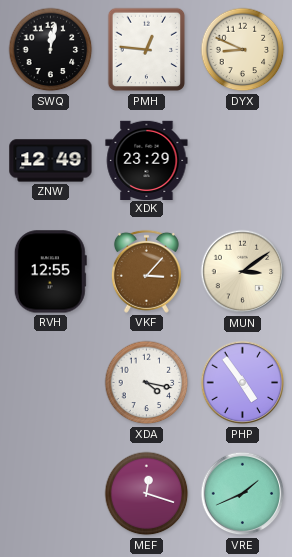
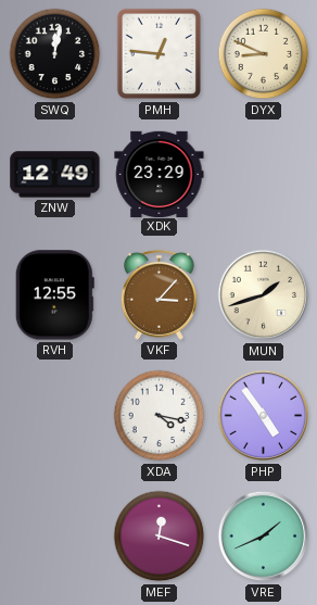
MUN: 3:09 -> 1:42
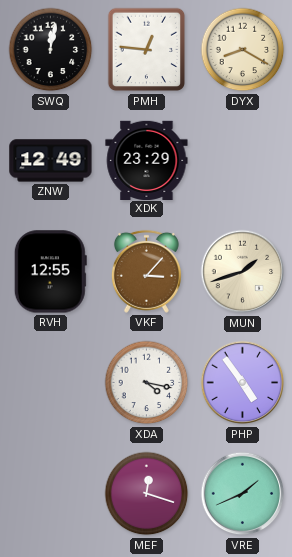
DYX: 8:49 -> 8:20
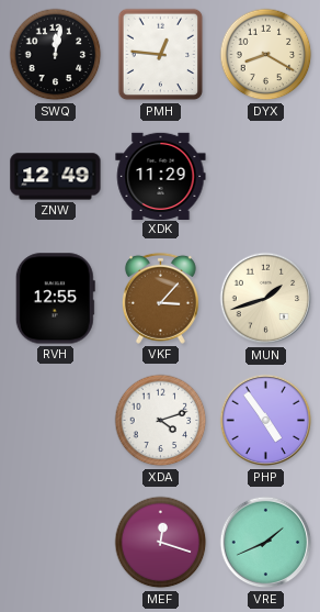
XDK: 23:29 -> 11:29
XDA: 4:17 -> 4:12
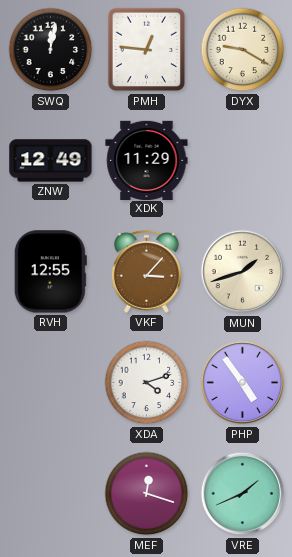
DYX: 8:20 -> 9:20
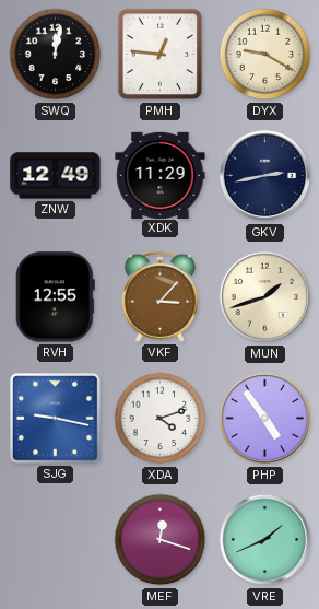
GKV: none -> 2:43
SJG: none -> 9:17
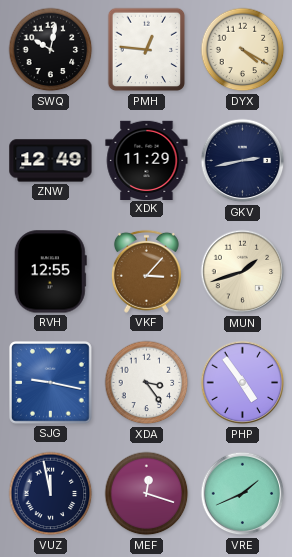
SWQ: 12:02 -> 10:02
DYX: 9:20 -> 4:20
XDA: 4:12 -> 3:24
VUZ: none -> 11:58
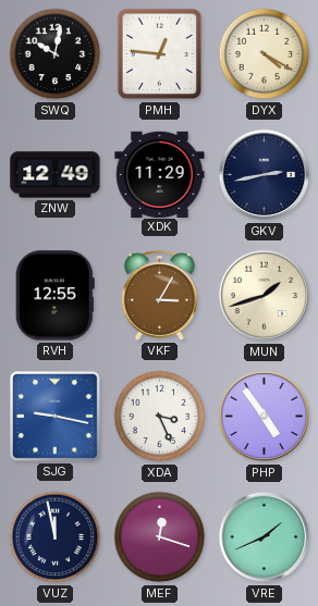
VKF: 3:07 -> 3:05
XDA: 3:24 -> 3:26
